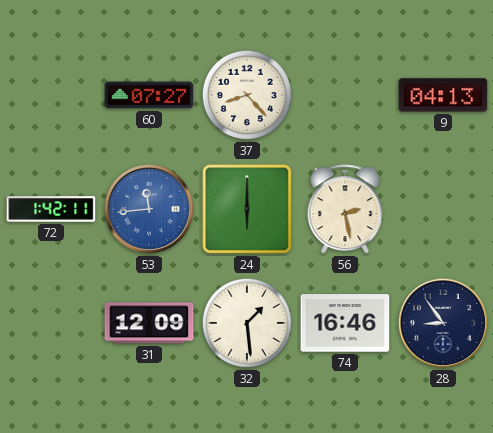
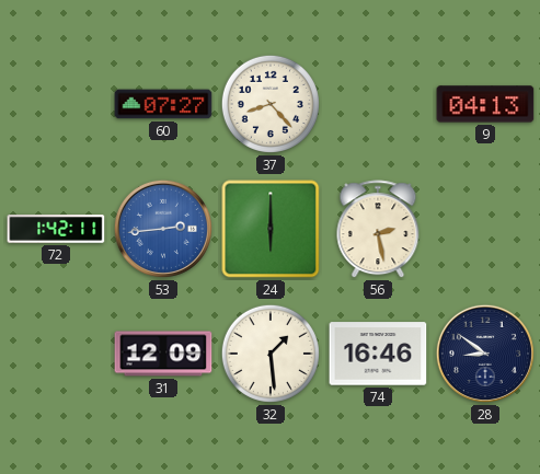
53: 11:44 -> 2:44
28: 8:54 -> 8:51
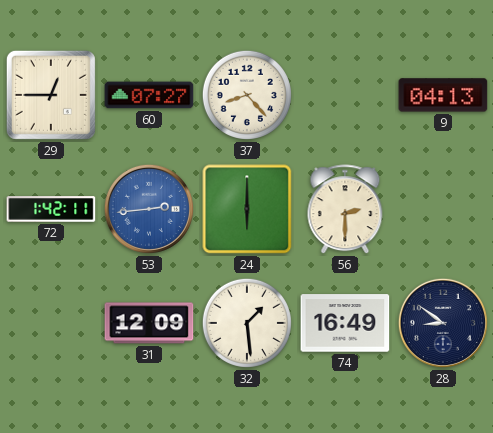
29: none -> 12:45
56: 2:28 -> 2:30
74: 16:46 -> 16:49
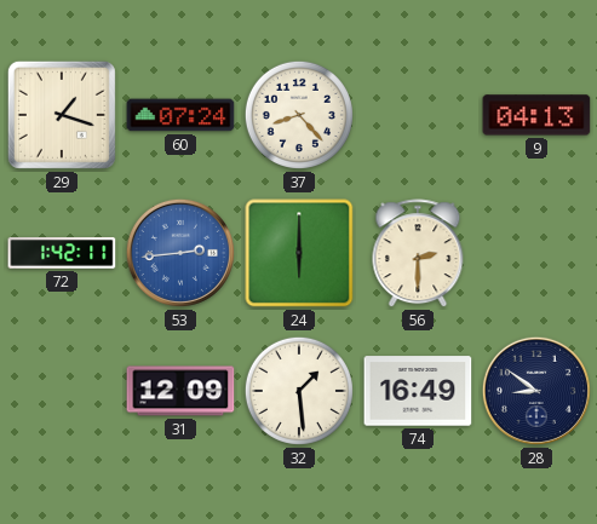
29: 12:45 -> 1:18
60: 07:27 -> 07:24
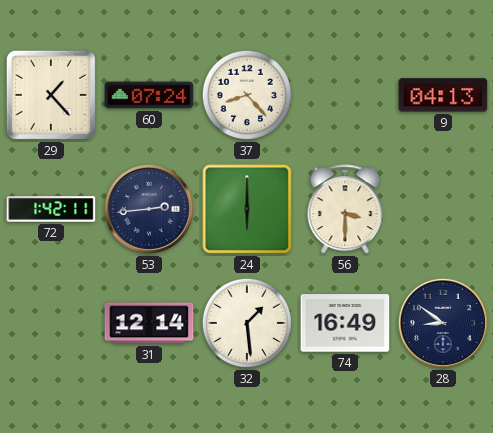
29: 1:18 -> 1:23
53 dial: blue -> navy
56: 2:30 -> 3:30
31: 12:09 -> 12:14
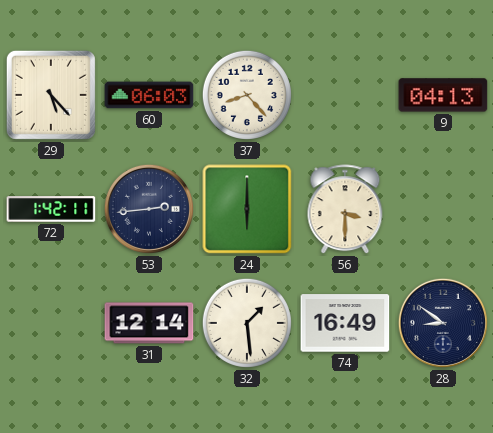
29: 1:23 -> 5:23
60: 07:24 -> 06:03
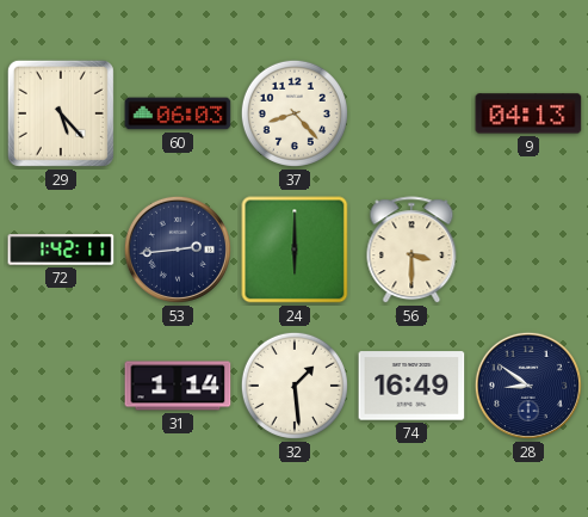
31: 12:14 -> 1:14
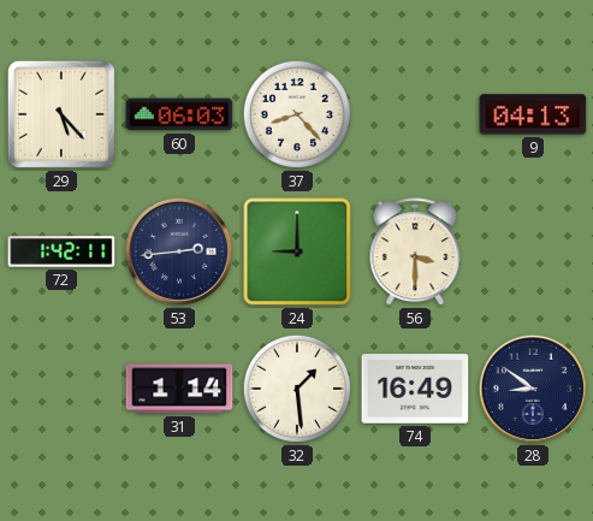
24: 6:00 -> 9:00
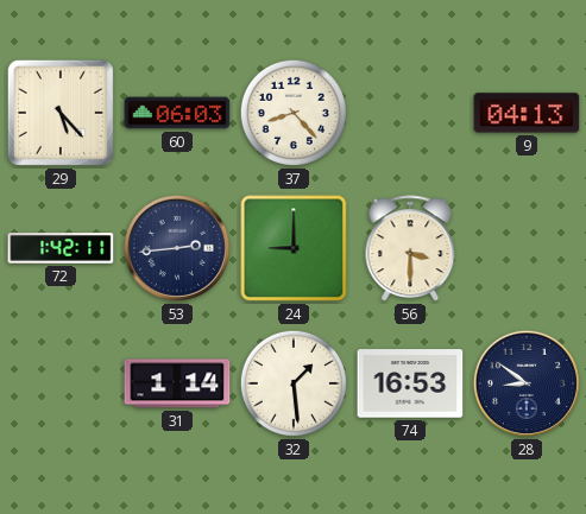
74: 16:49 -> 16:53
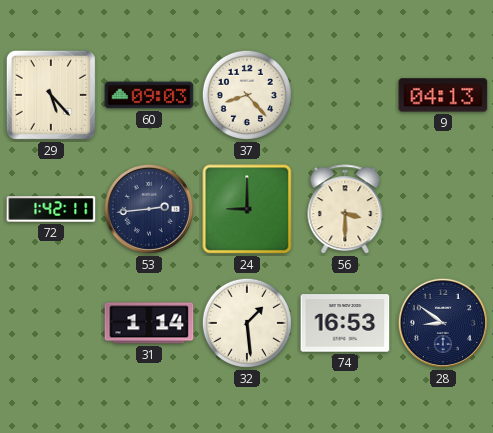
60: 06:03 -> 09:03
